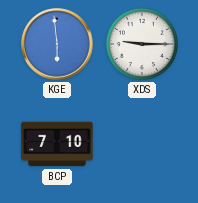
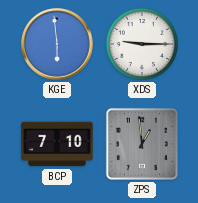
ZPS: none -> 12:59
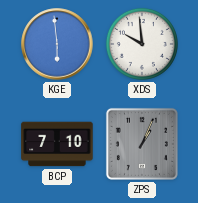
XDS: 9:15 -> 9:59
ZPS: 12:59 -> 1:04
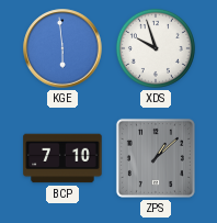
XDS: 9:59 -> 9:57
ZPS: 1:04 -> 1:08
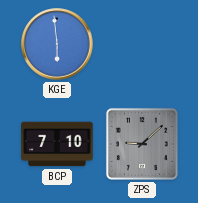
XDS: 9:57 -> none
ZPS: 1:08 -> 9:08
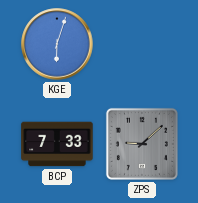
KGE: 5:59 -> 6:03
BCP: 7:10 -> 7:33
